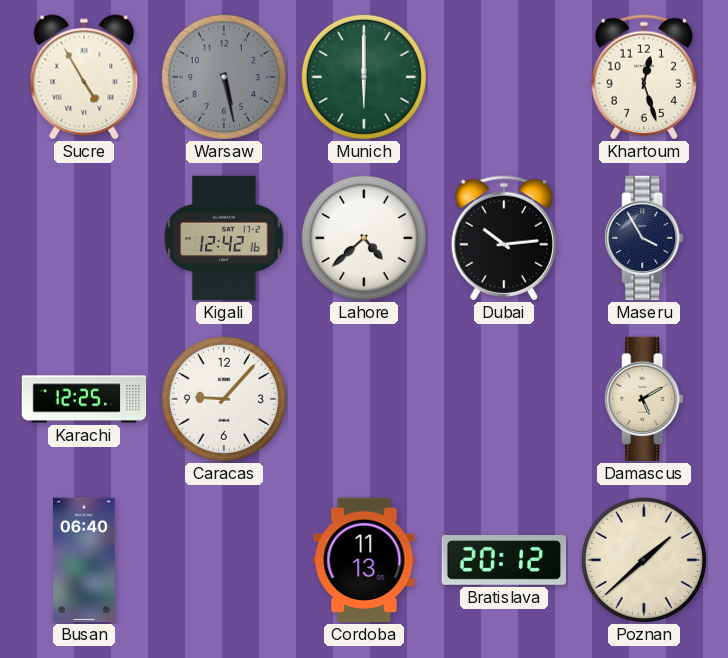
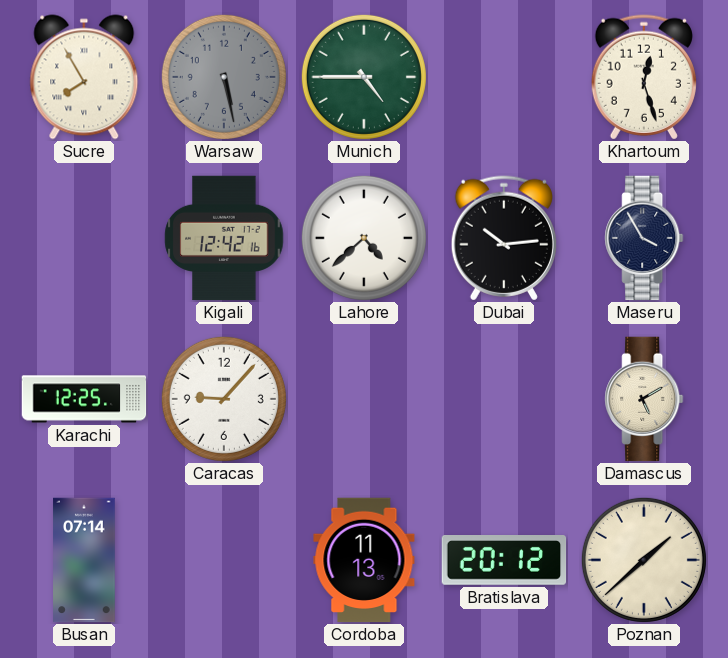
Sucre: 4:55 -> 7:55
Munich: 6:00 -> 4:45
Busan: 06:40 -> 07:14
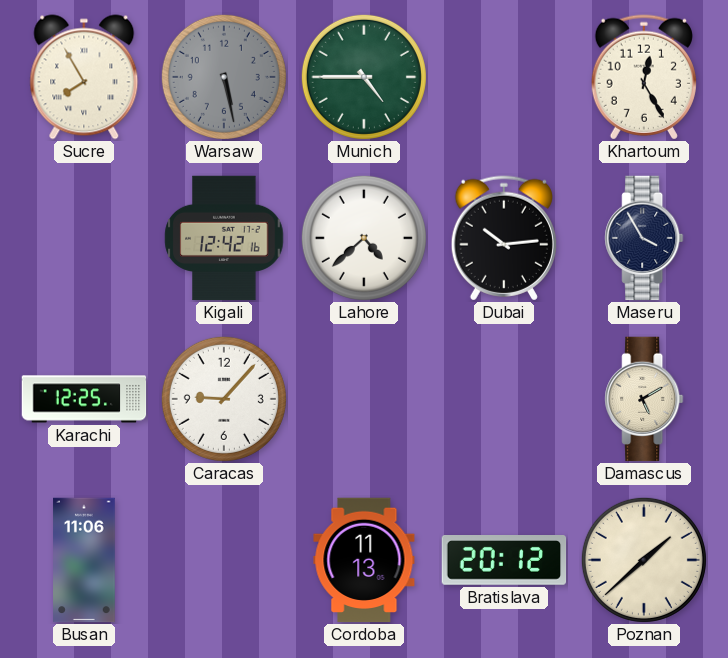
Khartoum: 12:27 -> 12:25
Busan: 07:14 -> 11:06
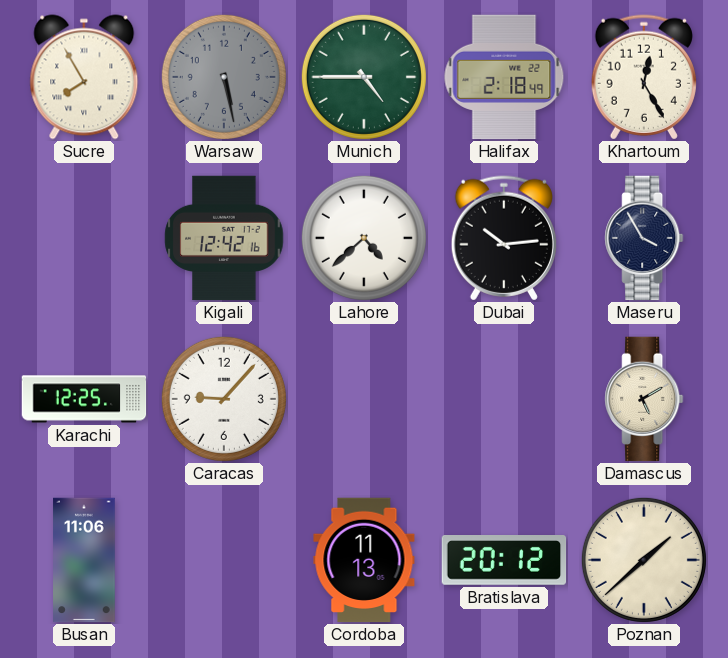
Halifax: none -> 2:18
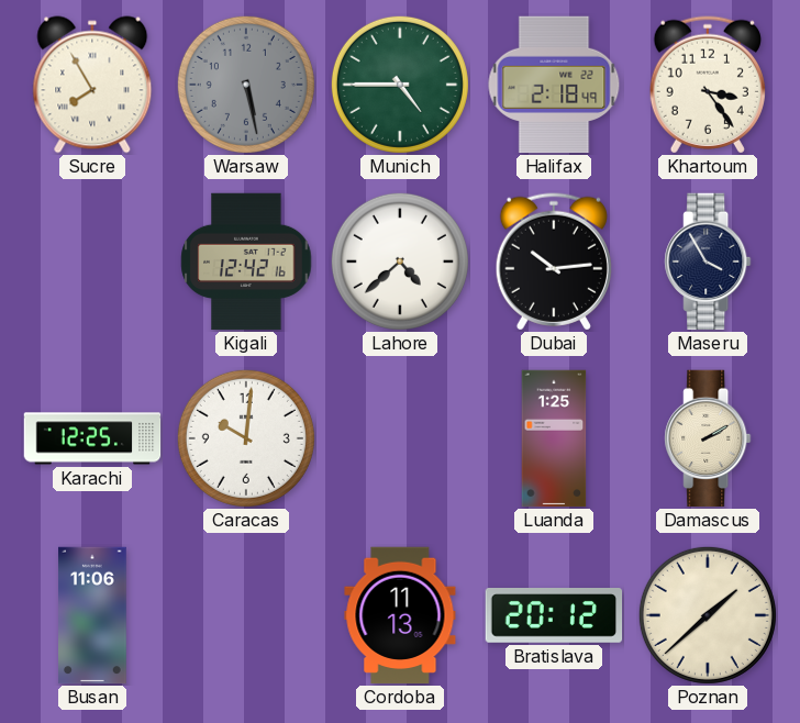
Khartoum: 12:25 -> 3:24
Caracas: 9:07 -> 10:01
Luanda: none -> 1:25
Damascus: 5:10 -> 2:10
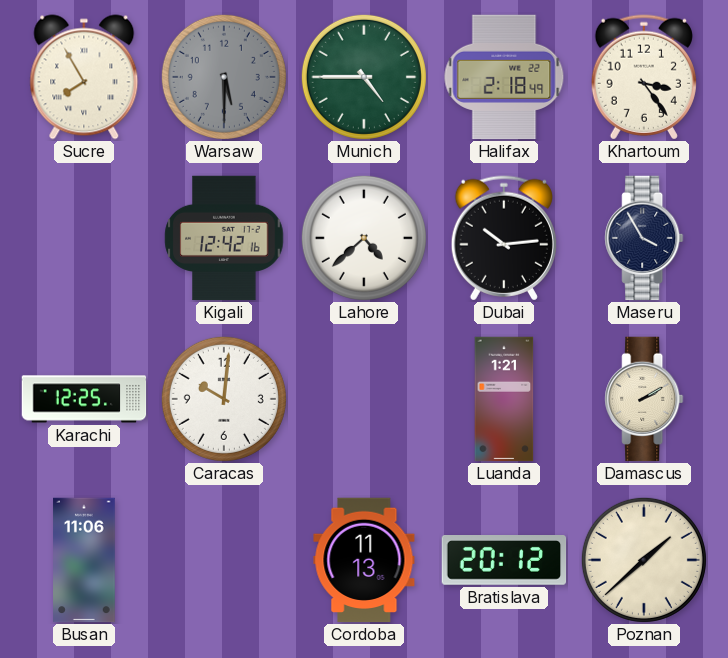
Warsaw: 5:28 -> 5:30
Luanda: 1:25 -> 1:21
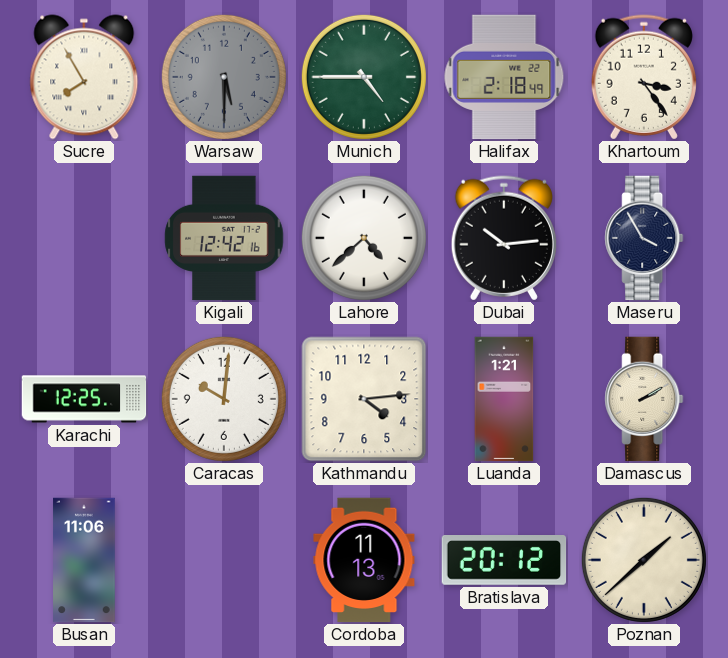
Kathmandu: none -> 4:14
